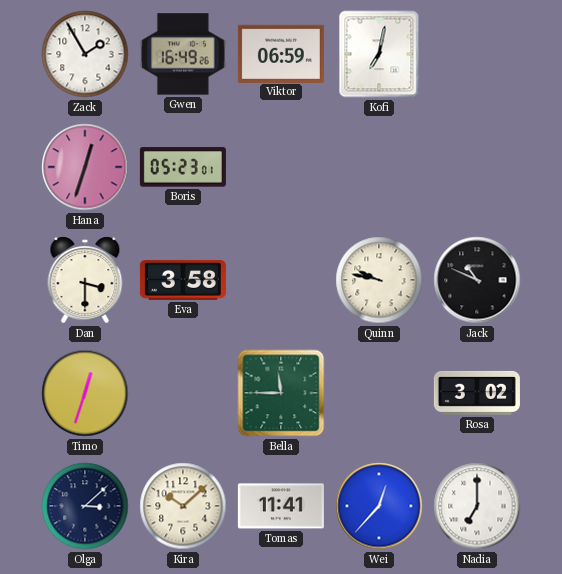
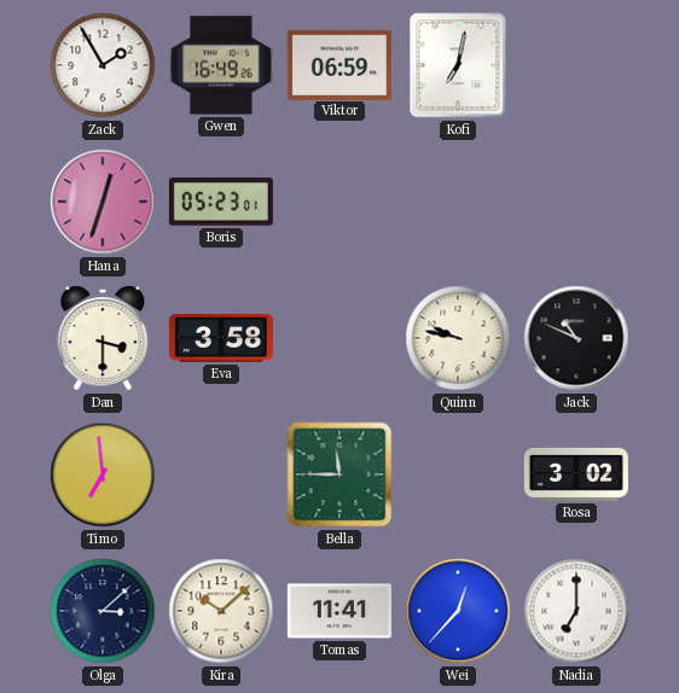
Timo: 12:33 -> 6:59
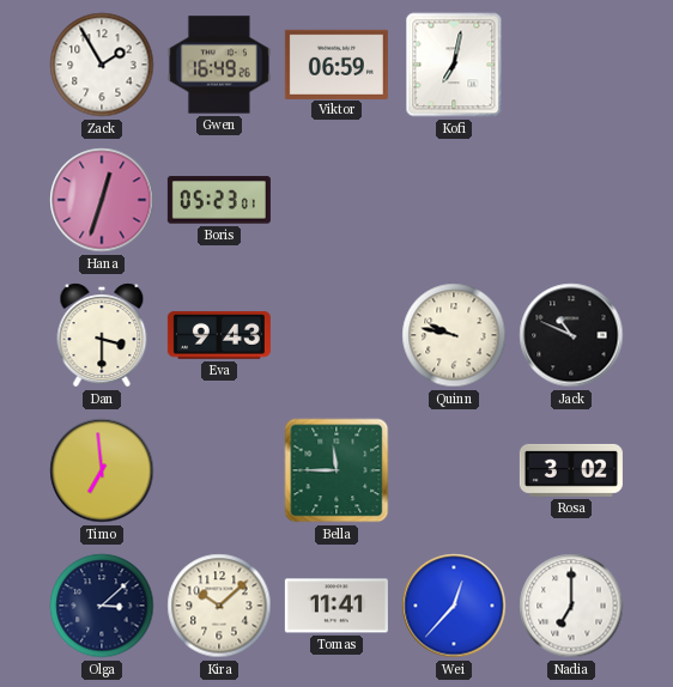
Eva: 3:58 -> 9:43
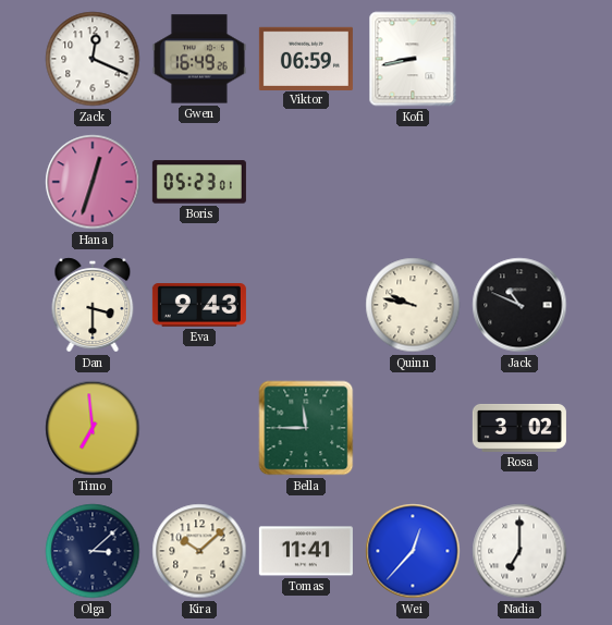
Zack: 1:55 -> 12:19
Kofi: 7:02 -> 8:43
